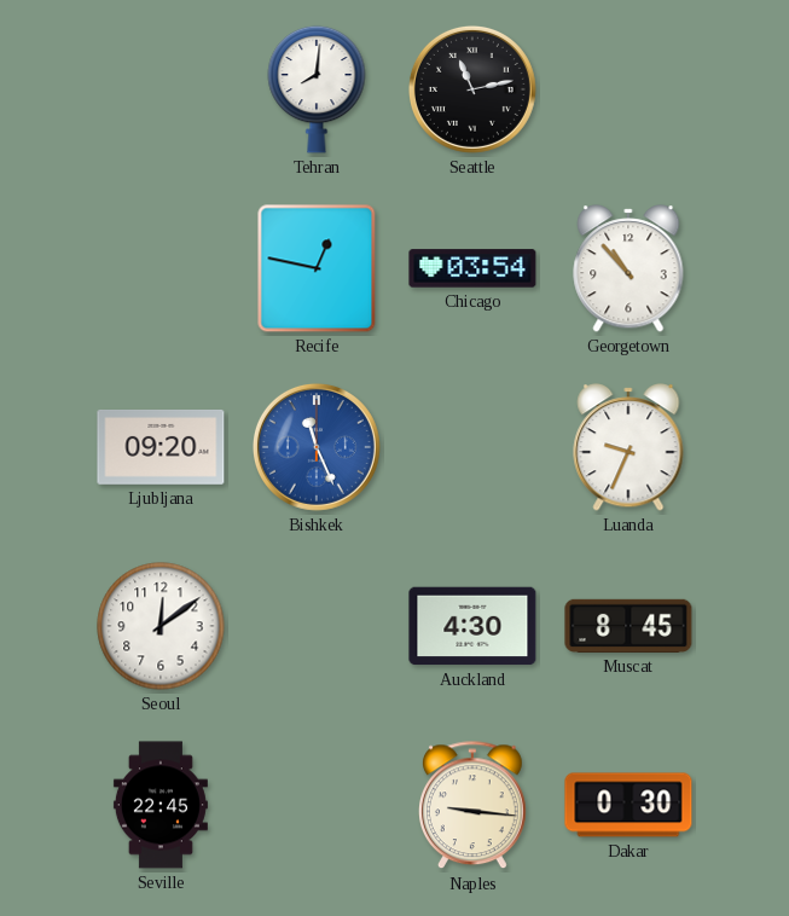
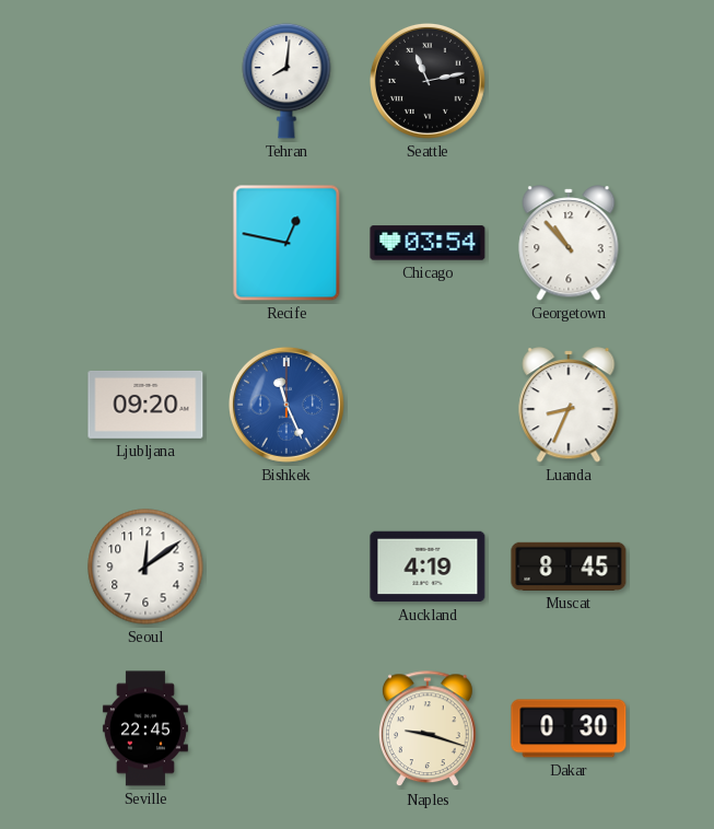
Luanda: 9:34 -> 8:34
Auckland: 4:30 -> 4:19
Naples: 9:16 -> 9:18
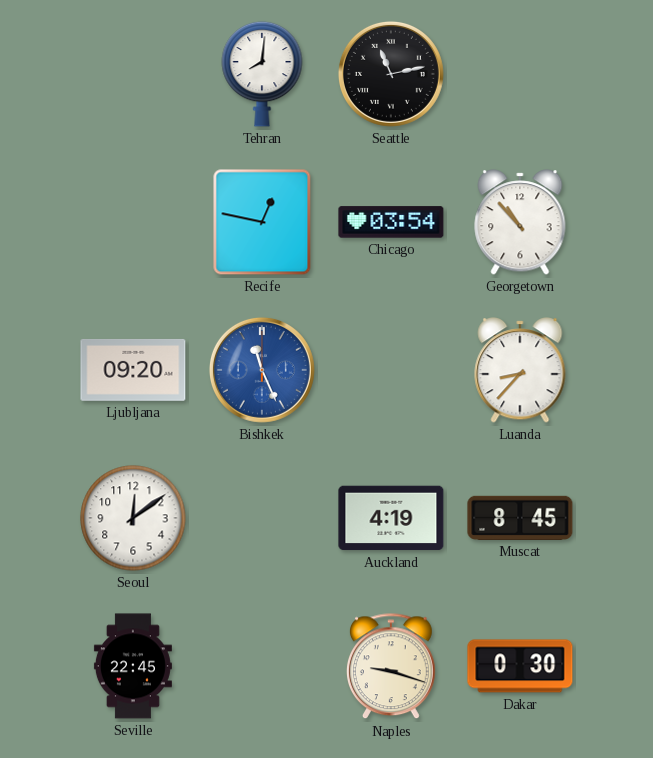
Luanda: 8:34 -> 8:37
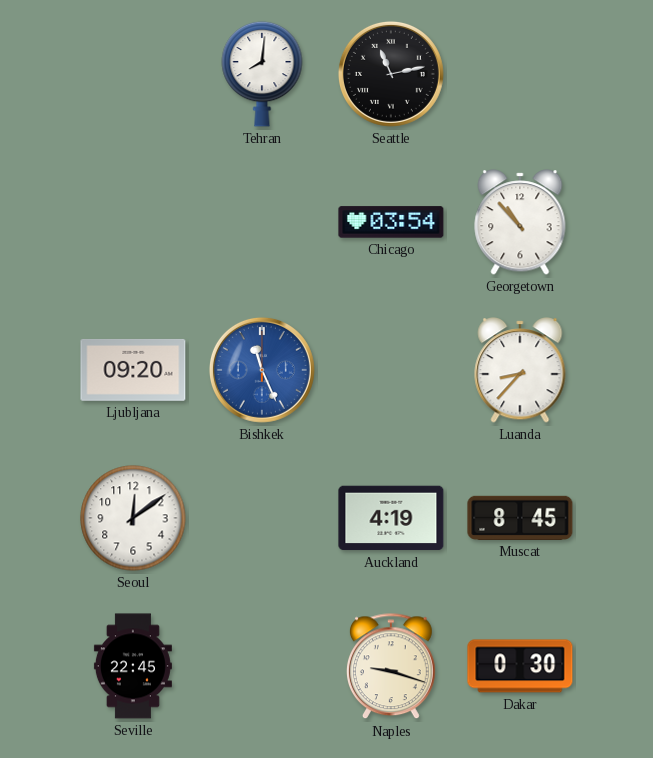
Recife: 12:47 -> none
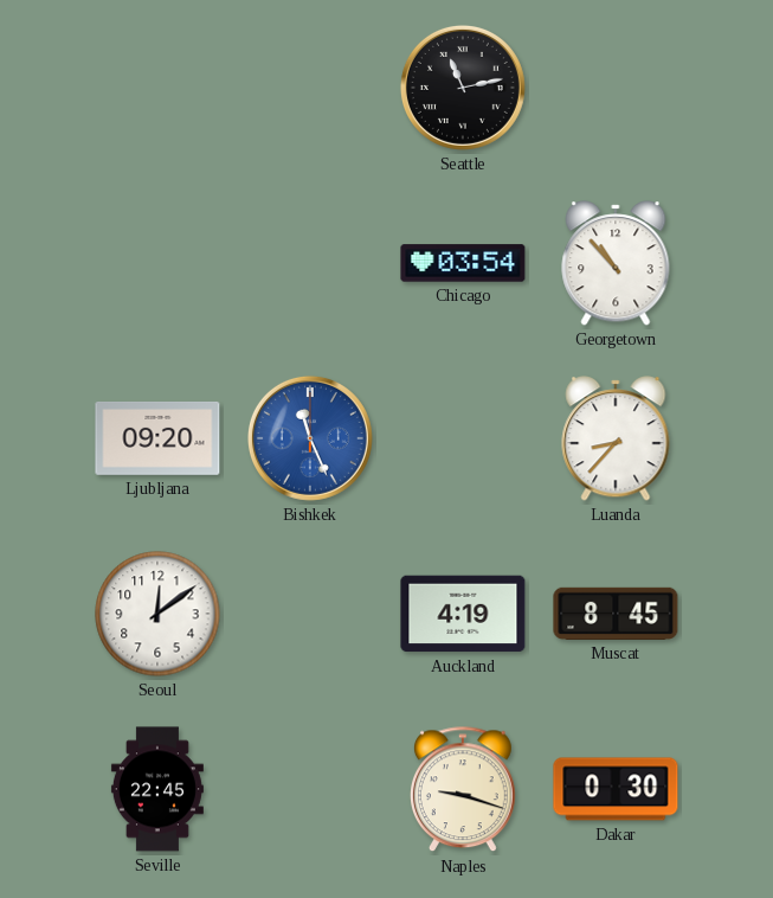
Tehran: 8:01 -> none
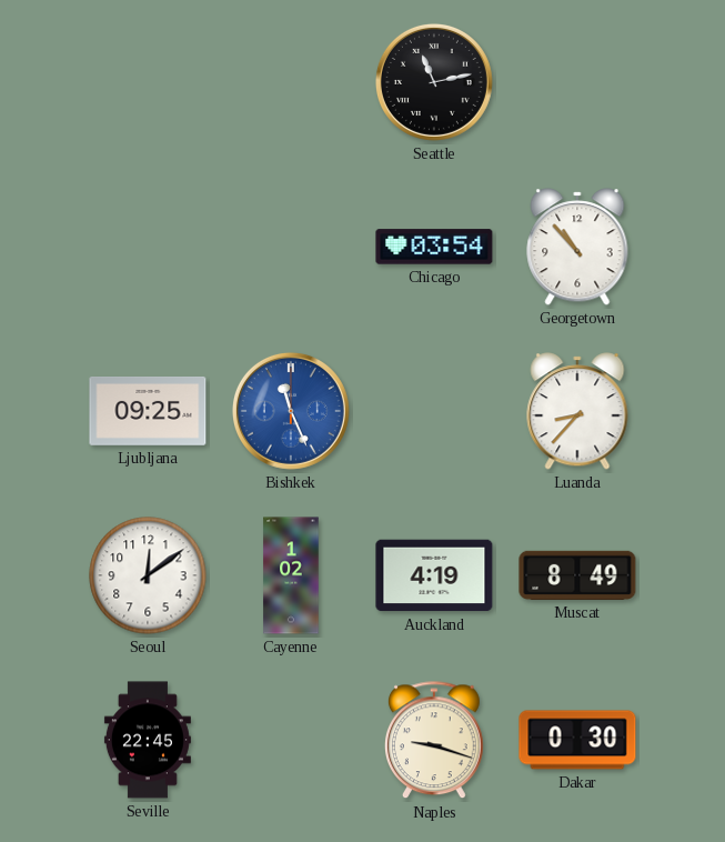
Ljubljana: 09:20 -> 09:25
Cayenne: none -> 1:02
Muscat: 8:45 -> 8:49
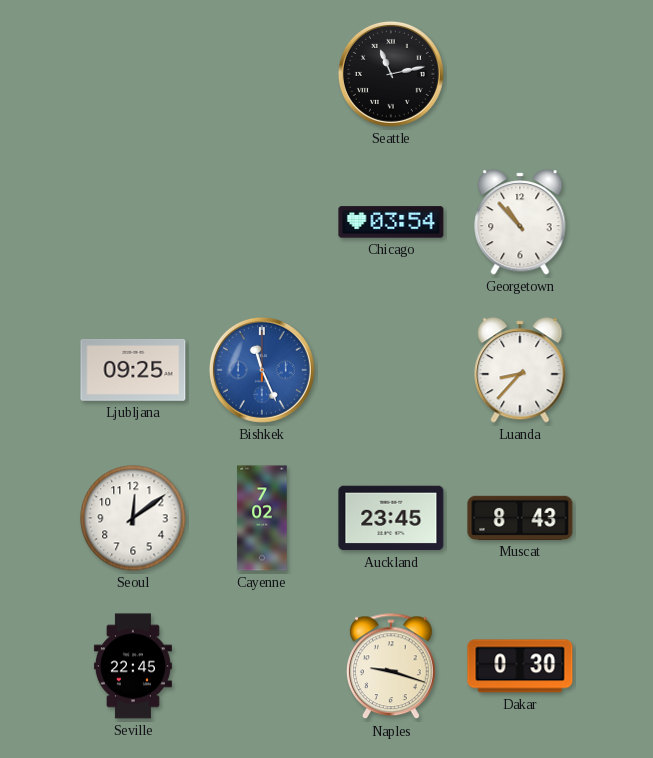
Cayenne: 1:02 -> 7:02
Auckland: 4:19 -> 23:45
Muscat: 8:49 -> 8:43
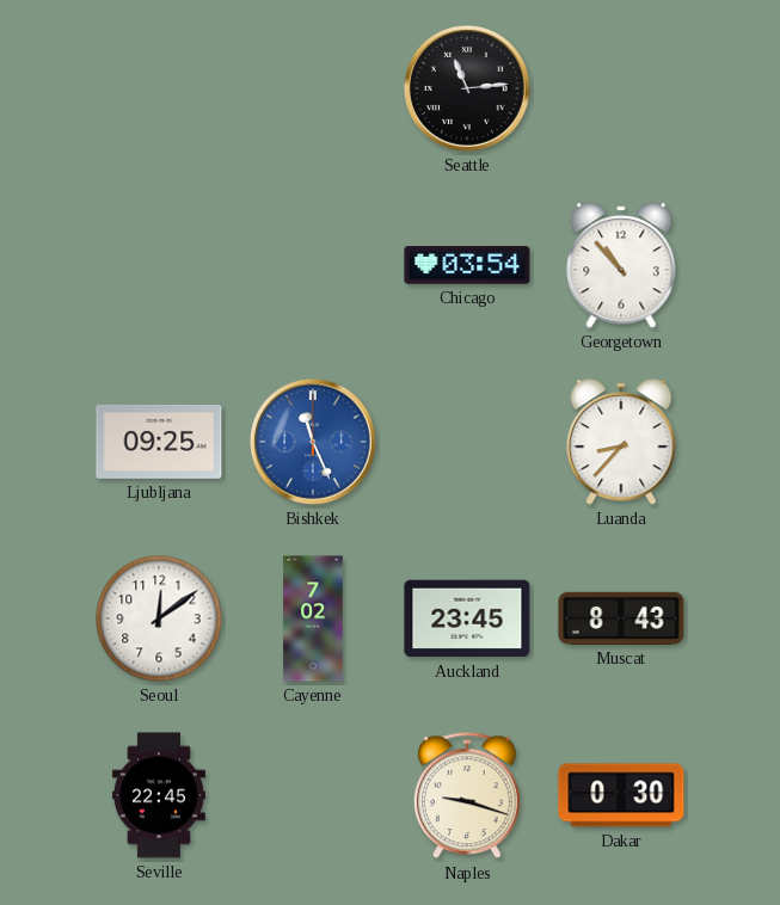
Seattle: 11:13 -> 11:14
